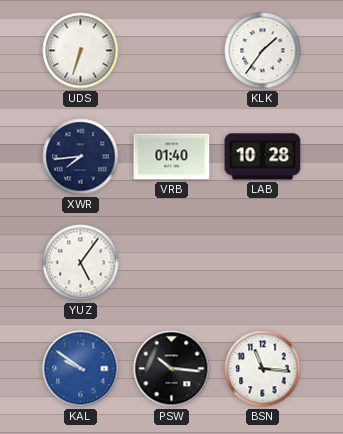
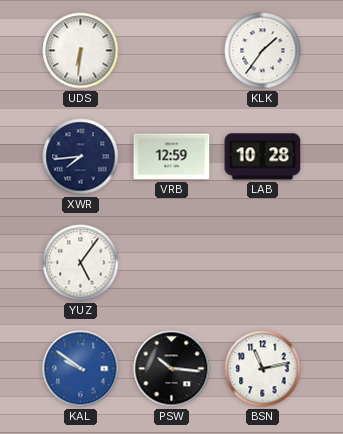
UDS: 6:33 -> 6:31
VRB: 01:40 -> 12:59
BSN: 11:16 -> 11:13
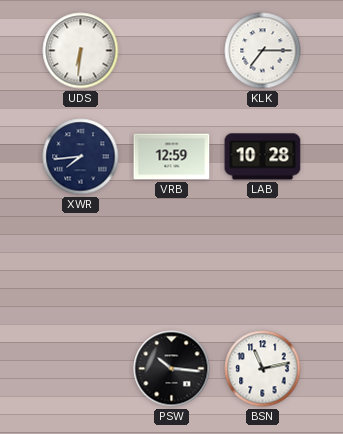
KLK: 1:36 -> 7:15
YUZ: 5:06 -> none
KAL: 9:51 -> none
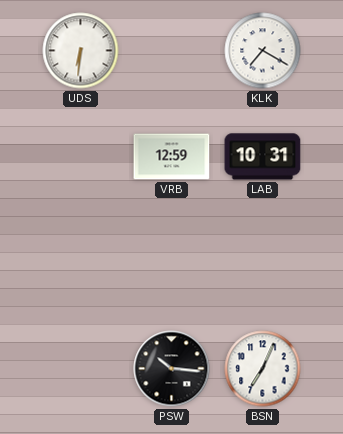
KLK: 7:15 -> 7:20
XWR: 7:44 -> none
LAB: 10:28 -> 10:31
BSN: 11:13 -> 7:04
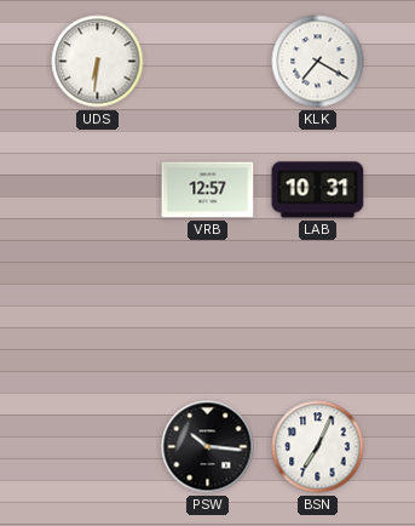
VRB: 12:59 -> 12:57
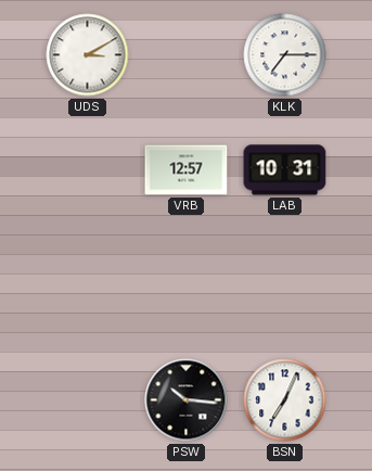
UDS: 6:31 -> 3:10
KLK: 7:20 -> 7:15
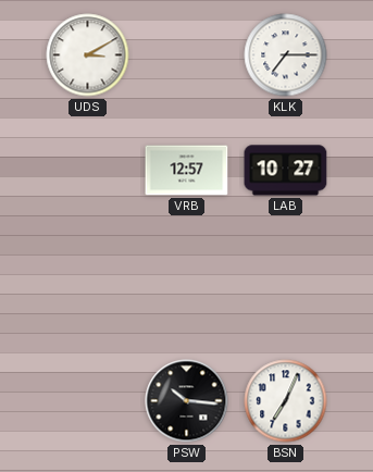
LAB: 10:31 -> 10:27
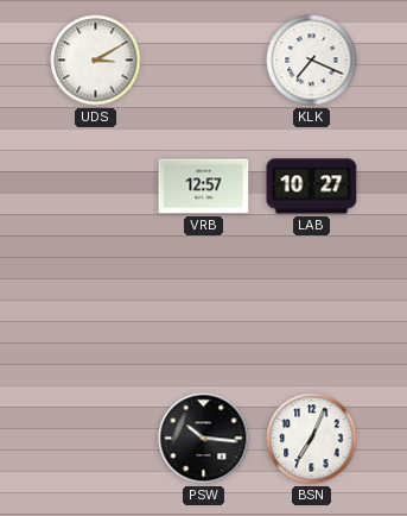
KLK: 7:15 -> 7:19
